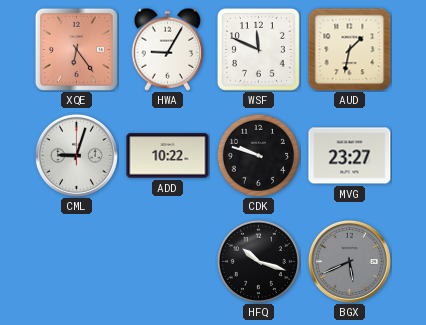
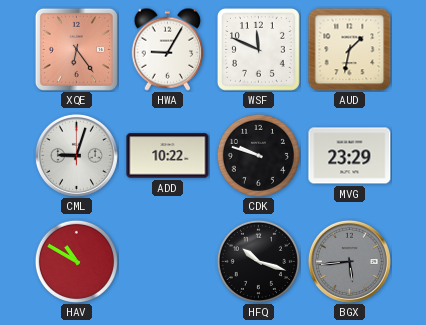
MVG: 23:27 -> 23:29
HAV: none -> 10:50
BGX: 5:41 -> 5:44
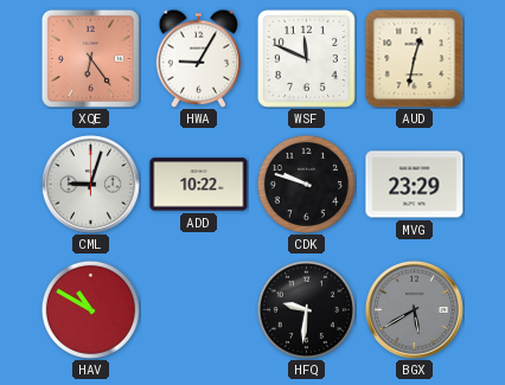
AUD: 1:32 -> 12:32
HFQ: 10:18 -> 9:31
BGX: 5:44 -> 5:40
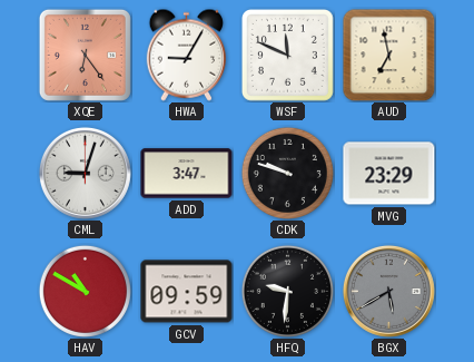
AUD: 12:32 -> 6:58
ADD: 10:22 -> 3:47
GCV: none -> 09:59
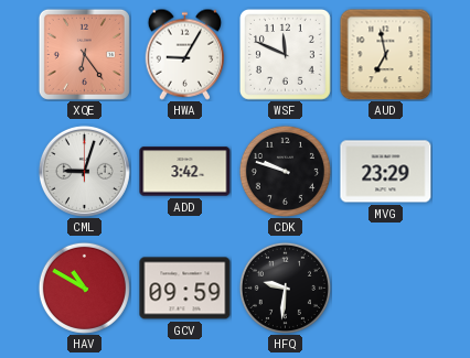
ADD: 3:47 -> 3:42
BGX: 5:40 -> none
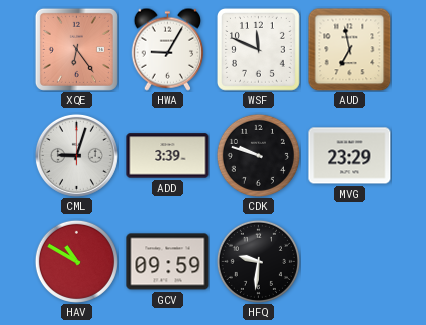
ADD: 3:42 -> 3:39
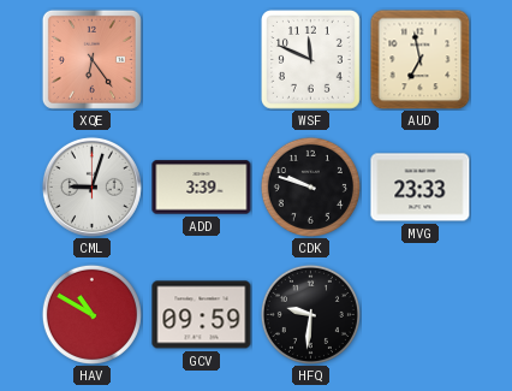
HWA: 9:05 -> none
MVG: 23:29 -> 23:33
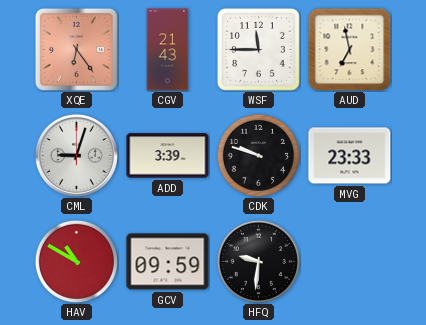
CGV: none -> 21:43
WSF: 11:49 -> 11:45
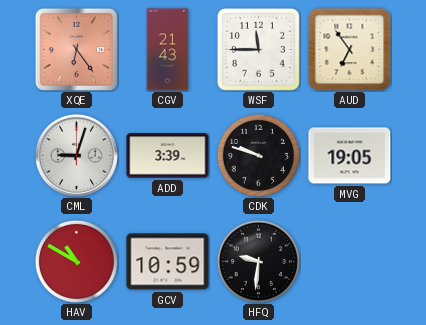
AUD: 6:58 -> 6:54
MVG: 23:33 -> 19:05
GCV: 09:59 -> 10:59
